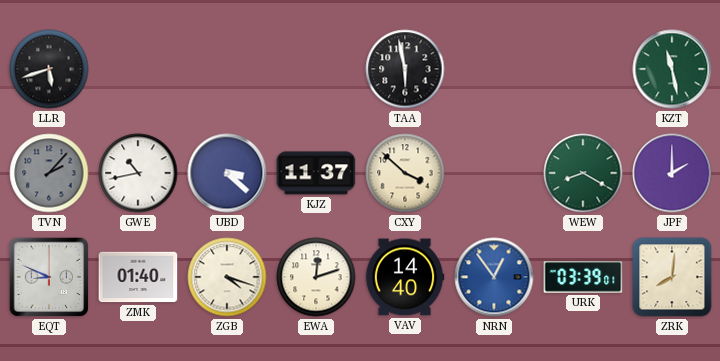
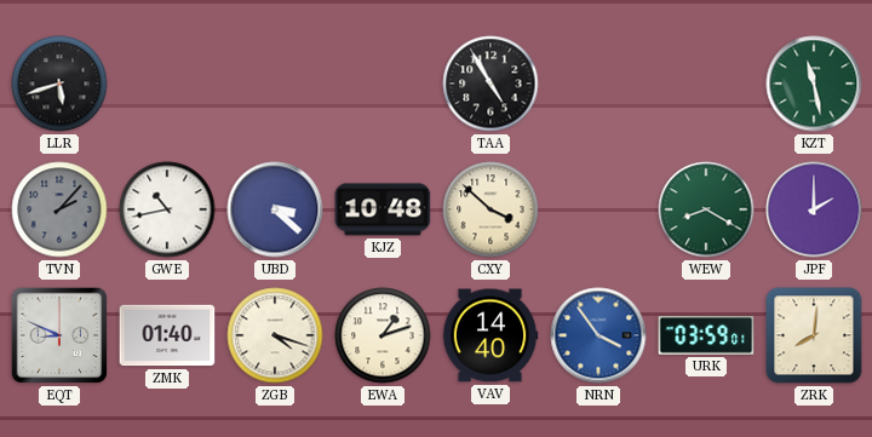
TAA: 5:58 -> 4:55
KJZ: 11:37 -> 10:48
EWA: 12:12 -> 1:12
NRN: 12:54 -> 3:54
URK: 03:39 -> 03:59
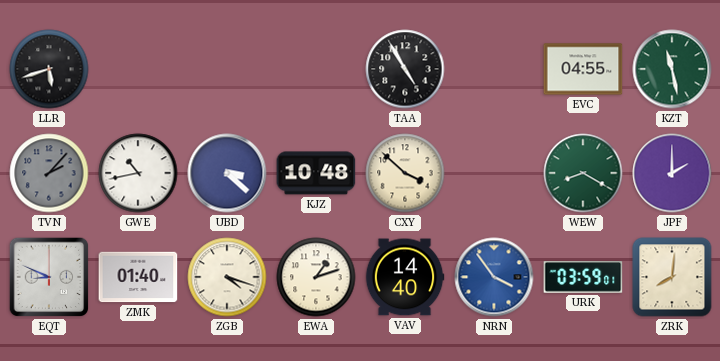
EVC: none -> 04:55
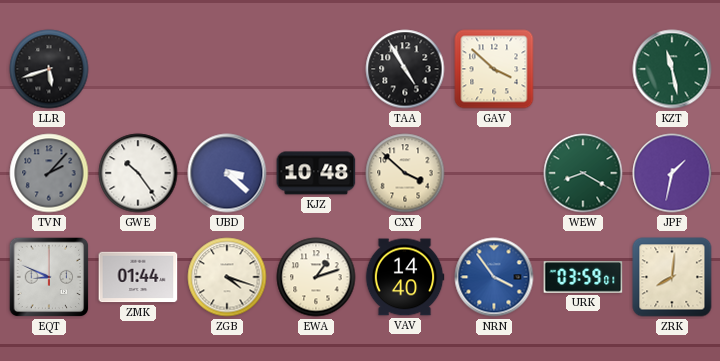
GAV: none -> 3:52
EVC: 04:55 -> none
GWE: 10:43 -> 10:24
JPF: 2:00 -> 1:32
ZMK: 01:40 -> 01:44
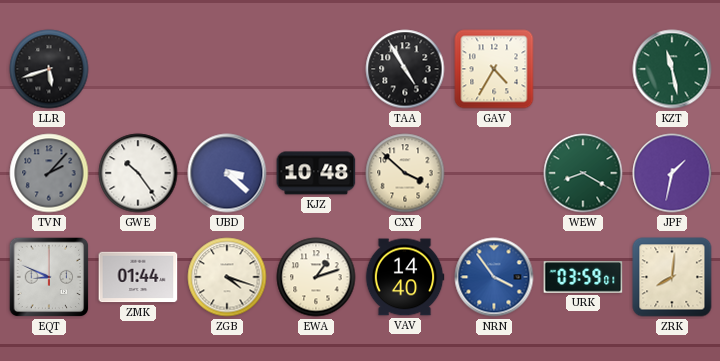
GAV: 3:52 -> 4:35
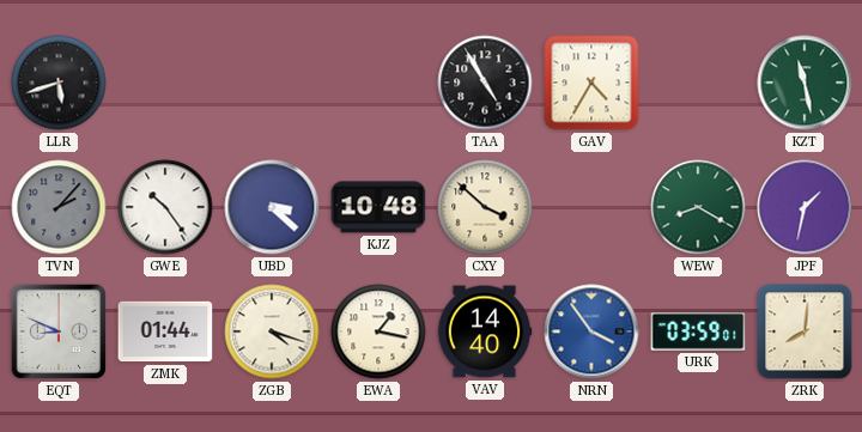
EWA: 1:12 -> 1:17
